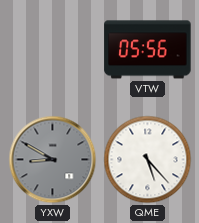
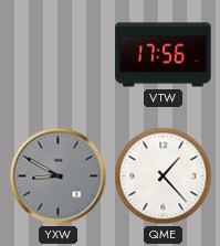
VTW: 05:56 -> 17:56
QME: 5:23 -> 1:23
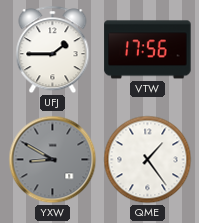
UFJ: none -> 1:45
QME: 1:23 -> 1:24
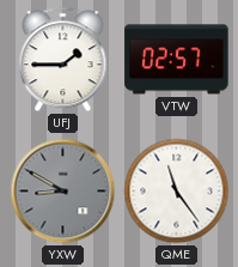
VTW: 17:56 -> 02:57
QME: 1:24 -> 11:24
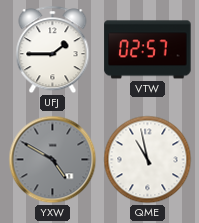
YXW: 8:50 -> 4:50
QME: 11:24 -> 10:58
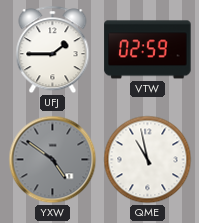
VTW: 02:57 -> 02:59
YXW: 4:50 -> 4:51
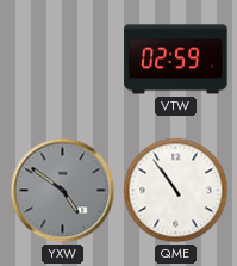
UFJ: 1:45 -> none
QME: 10:58 -> 10:54
